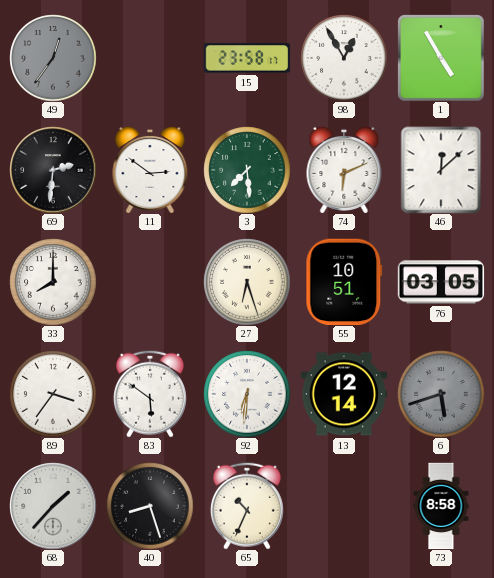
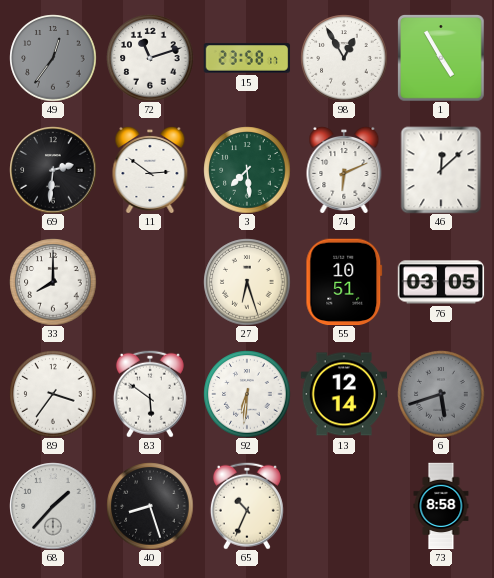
72: none -> 11:12
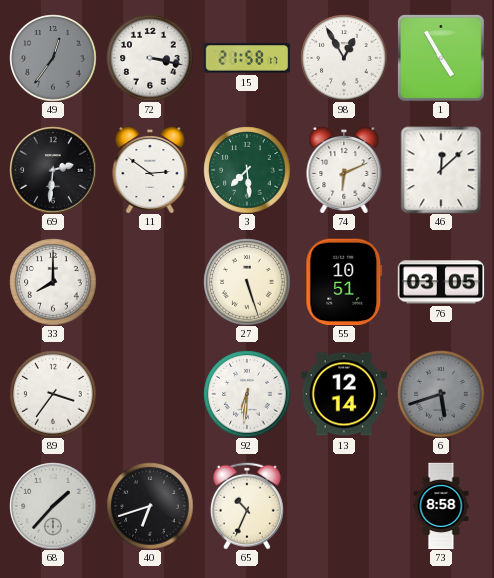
72: 11:12 -> 3:17
15: 23:58 -> 21:58
27: 6:27 -> 5:27
83: 5:51 -> none
40: 8:27 -> 6:42
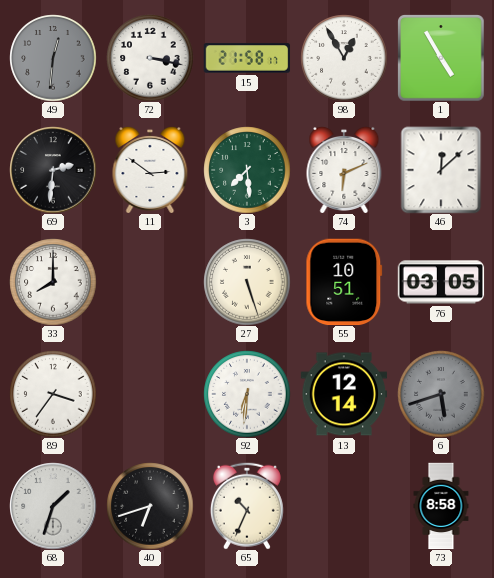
49: 12:36 -> 12:31
68: 1:37 -> 1:33
